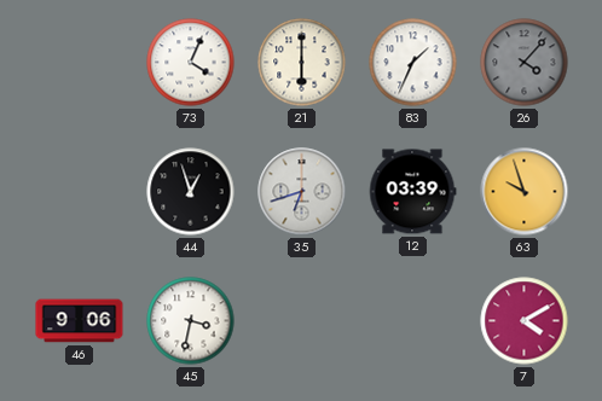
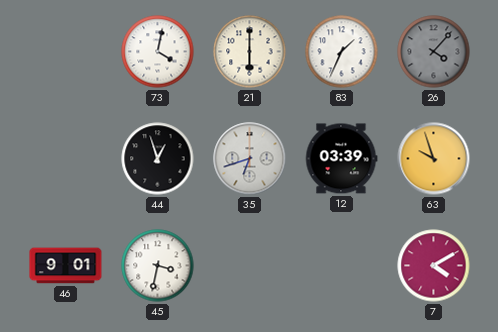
73: 4:04 -> 4:02
46: 9:06 -> 9:01
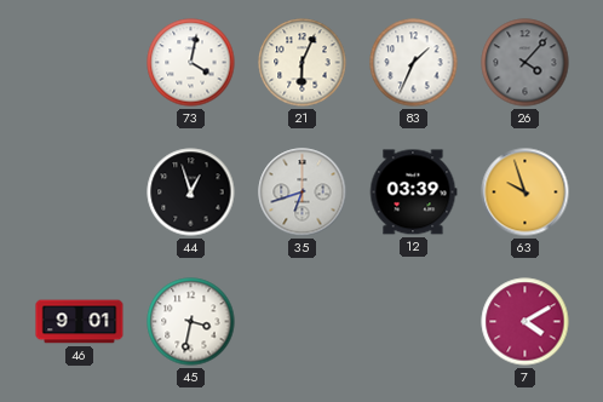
21: 6:00 -> 6:04
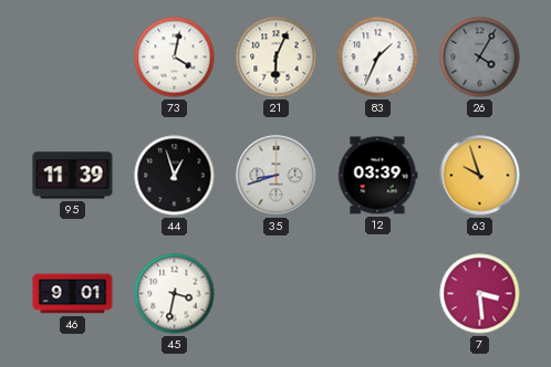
26: 4:07 -> 4:05
95: none -> 11:39
35: 6:42 -> 8:42
7: 4:10 -> 3:29
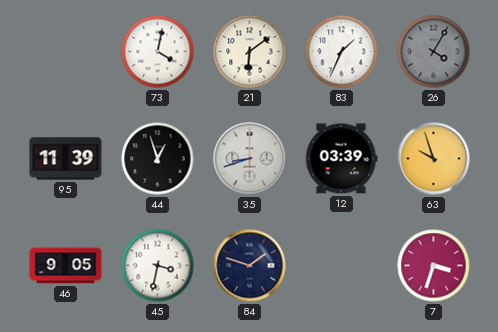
21: 6:04 -> 6:09
46: 9:01 -> 9:05
84: none -> 1:48
7: 3:29 -> 3:33
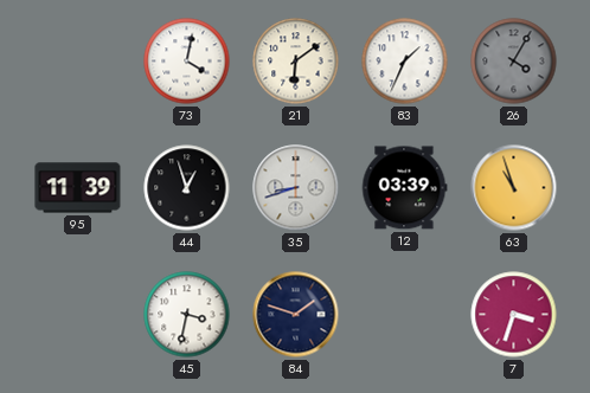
63: 9:57 -> 10:57
46: 9:05 -> none
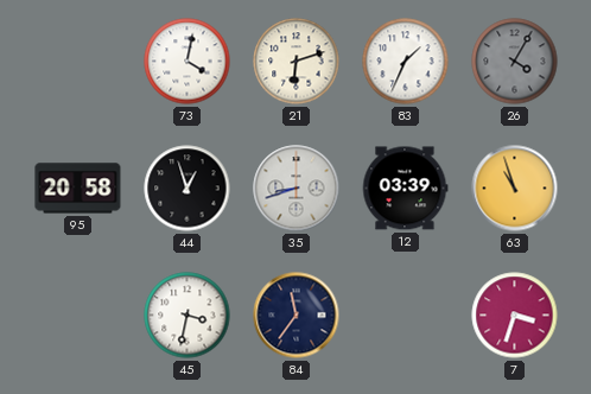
21: 6:09 -> 6:12
95: 11:39 -> 20:58
84: 1:48 -> 11:36
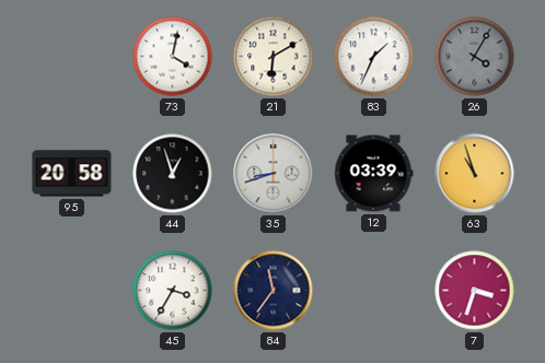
21: 6:12 -> 6:10
45: 3:32 -> 3:35
